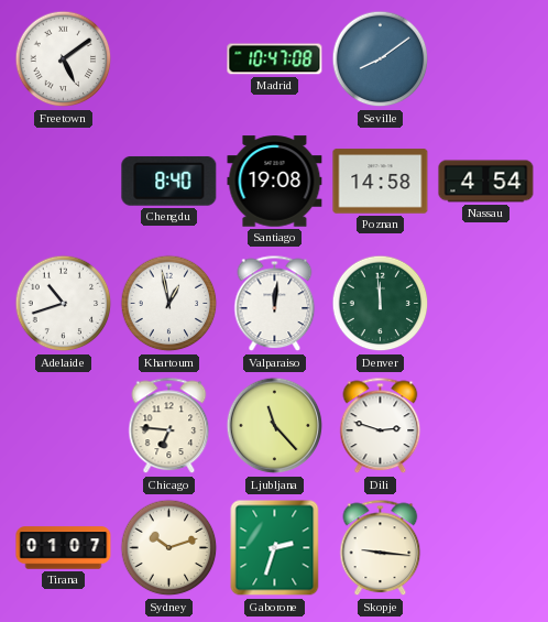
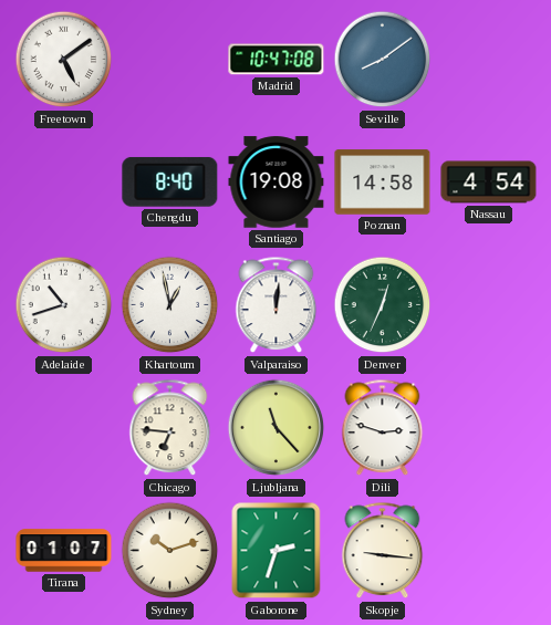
Denver: 11:59 -> 12:34
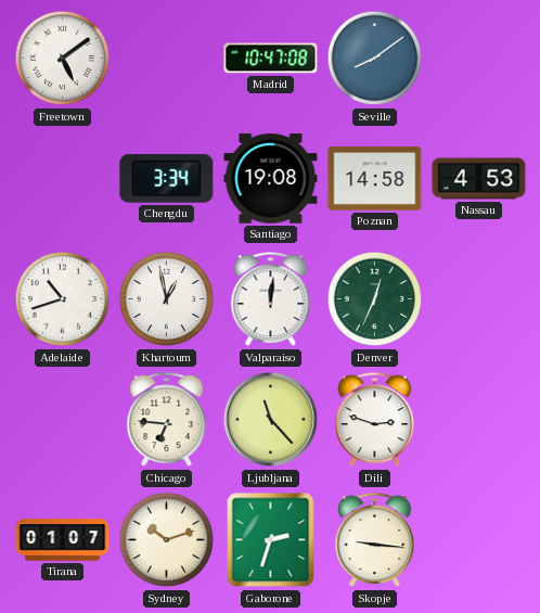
Chengdu: 8:40 -> 3:34
Nassau: 4:54 -> 4:53
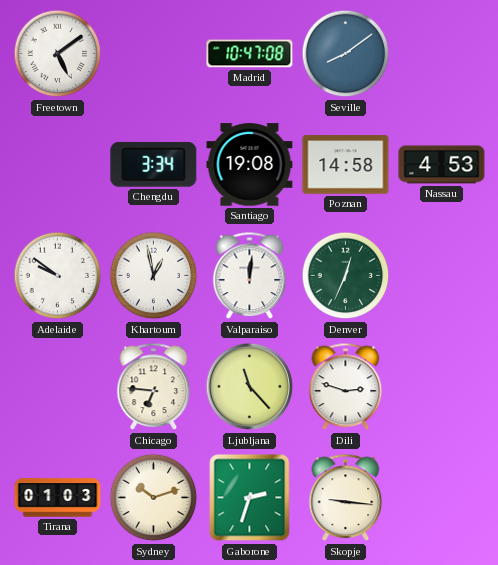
Adelaide: 10:42 -> 9:51
Tirana: 01:07 -> 01:03
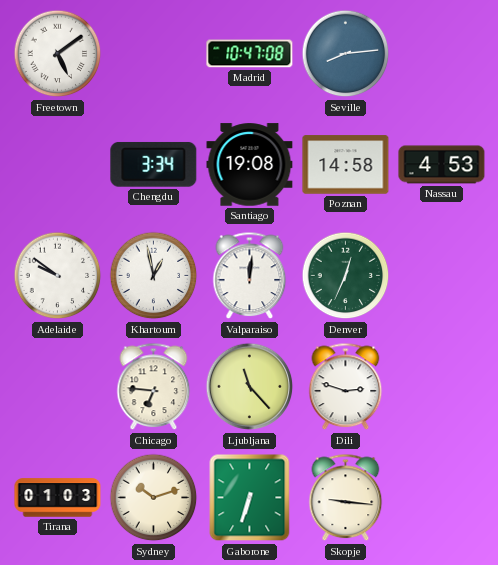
Seville: 8:09 -> 8:14
Gaborone: 2:33 -> 6:33
